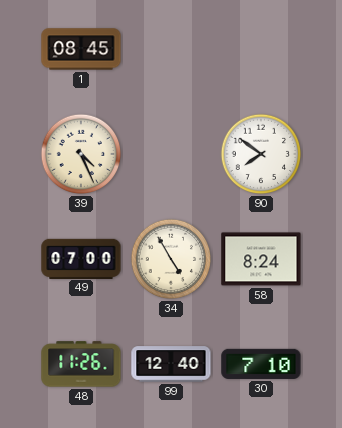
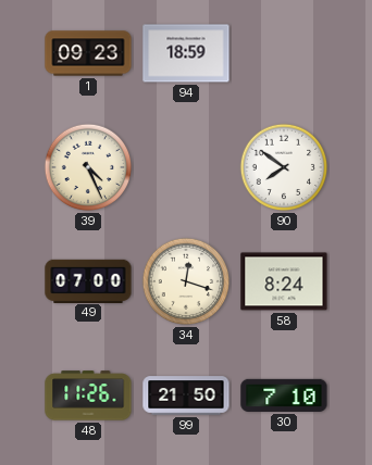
1: 08:45 -> 09:23
94: none -> 18:59
34: 4:55 -> 12:18
99: 12:40 -> 21:50
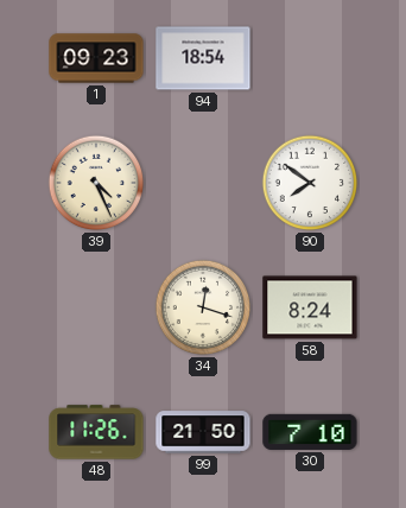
94: 18:59 -> 18:54
49: 07:00 -> none
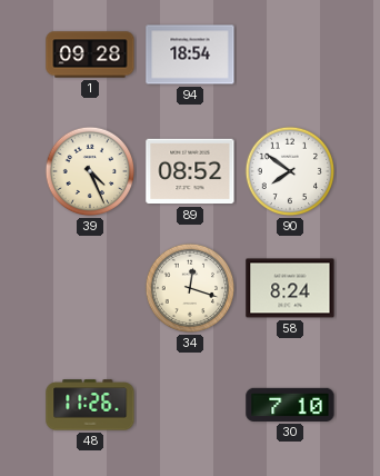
1: 09:23 -> 09:28
89: none -> 08:52
99: 21:50 -> none
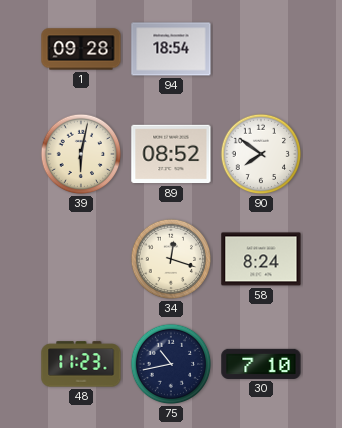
39: 4:26 -> 6:02
48: 11:26 -> 11:23
75: none -> 10:43
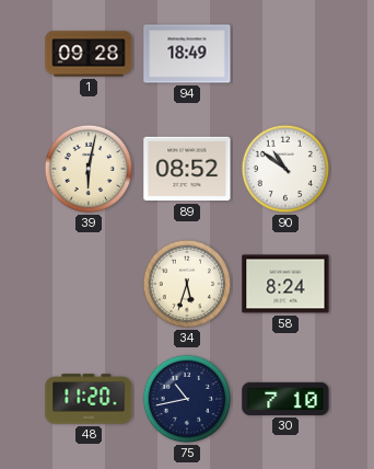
94: 18:54 -> 18:49
90: 7:51 -> 10:51
34: 12:18 -> 5:33
48: 11:23 -> 11:20
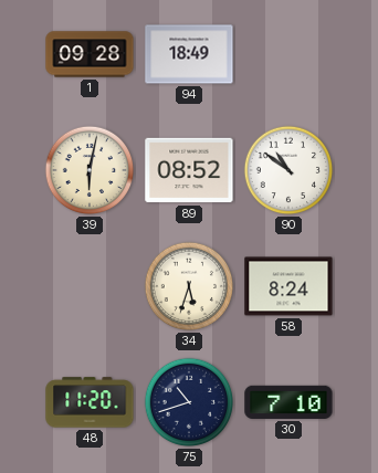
75: 10:43 -> 10:42
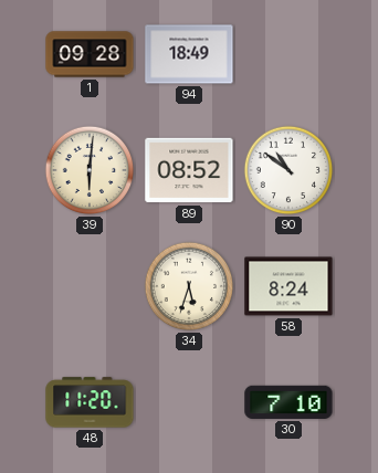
39: 6:02 -> 6:01
75: 10:42 -> none
